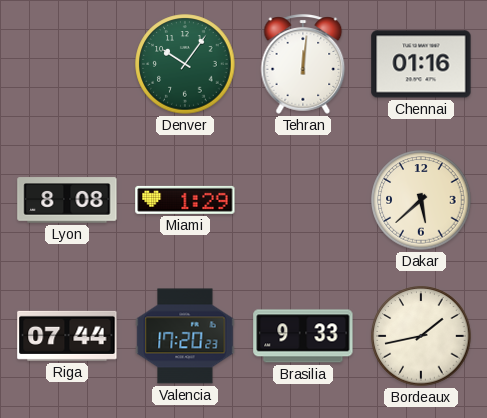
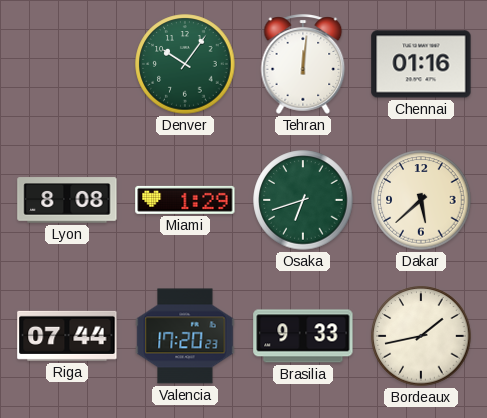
Osaka: none -> 6:42
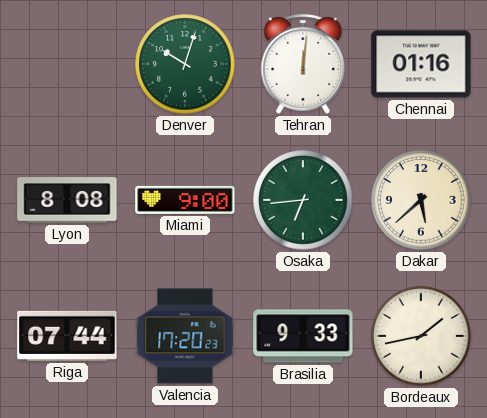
Denver: 10:06 -> 10:03
Miami: 1:29 -> 9:00
Osaka: 6:42 -> 6:44
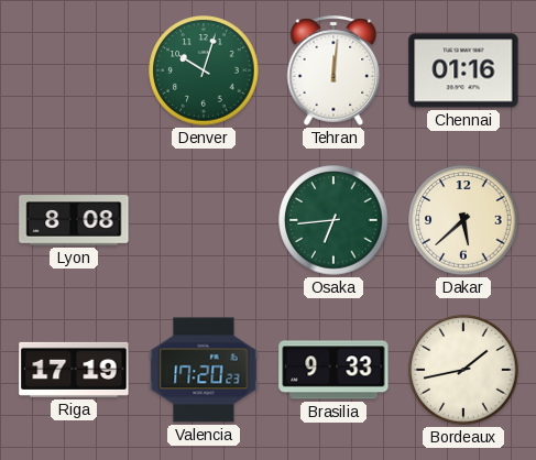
Miami: 9:00 -> none
Riga: 07:44 -> 17:19
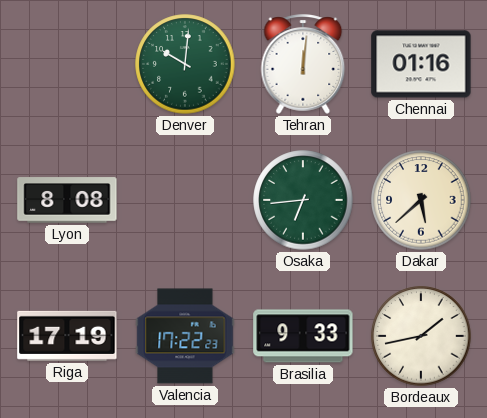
Denver: 10:03 -> 10:01
Valencia: 17:20 -> 17:22
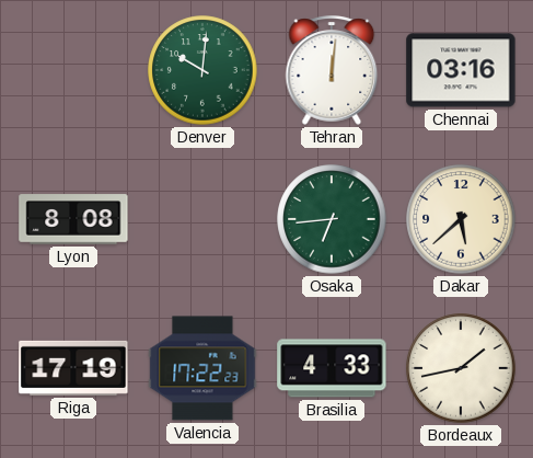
Chennai: 01:16 -> 03:16
Brasilia: 9:33 -> 4:33
